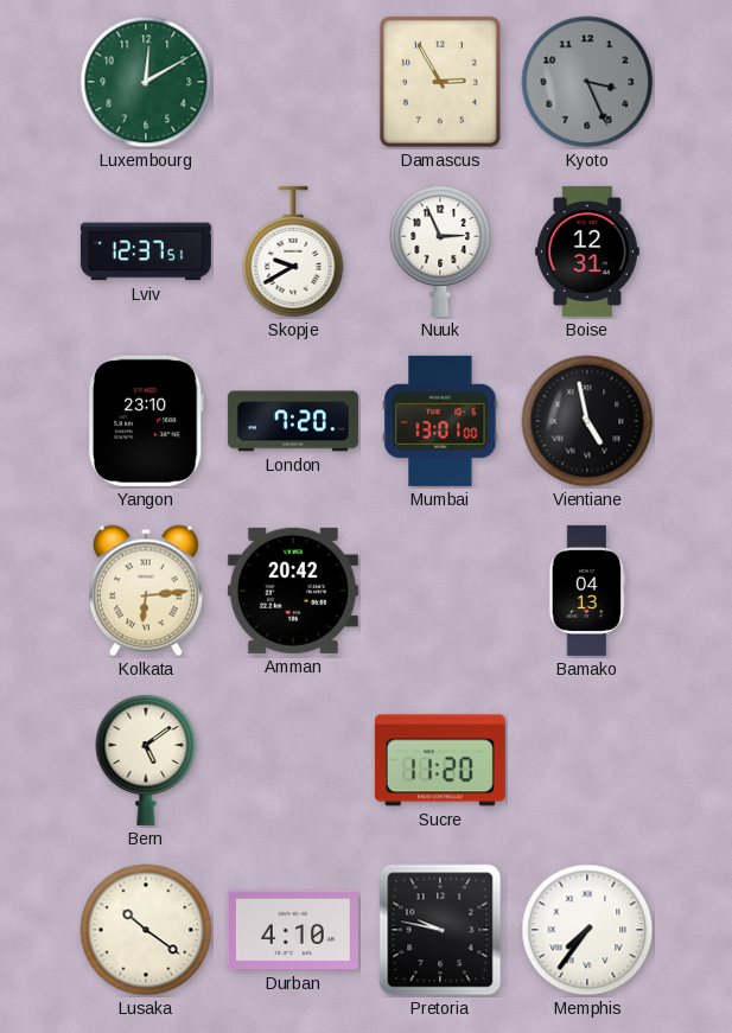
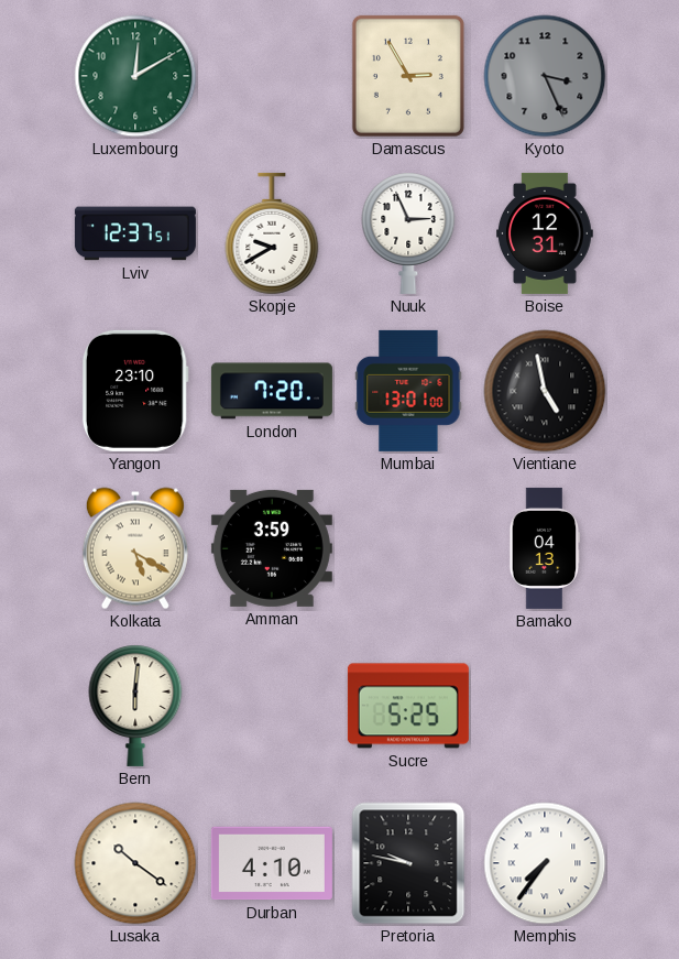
Kolkata: 6:14 -> 5:20
Amman: 20:42 -> 3:59
Bern: 5:09 -> 6:01
Sucre: 11:20 -> 5:25
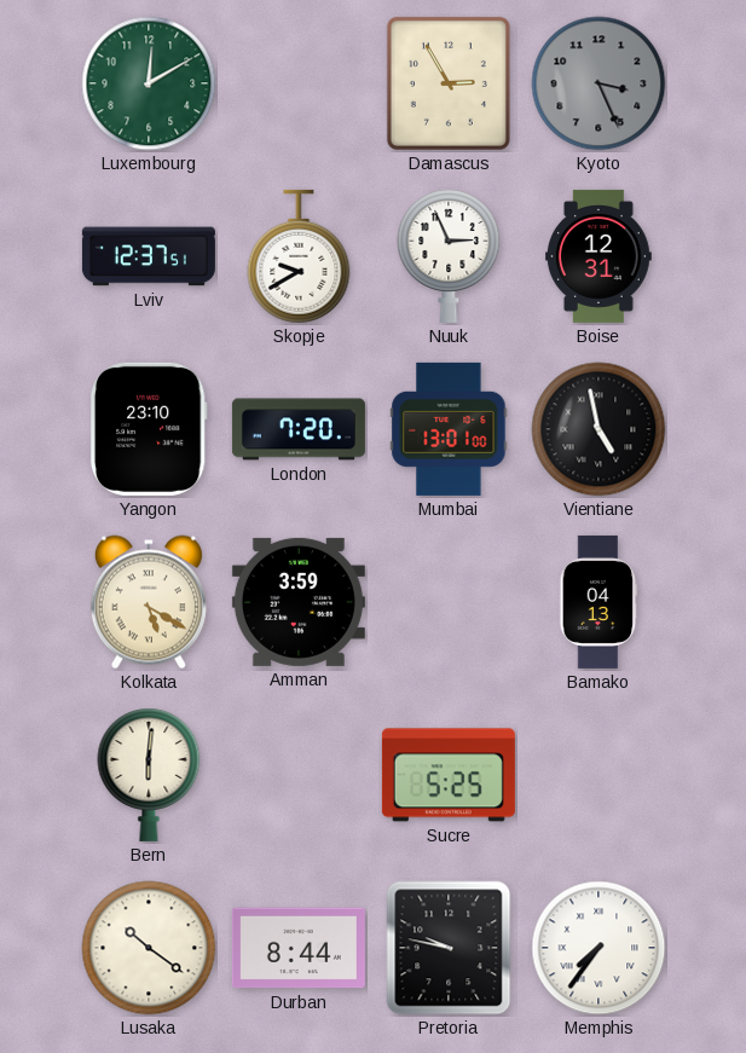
Durban: 4:10 -> 8:44
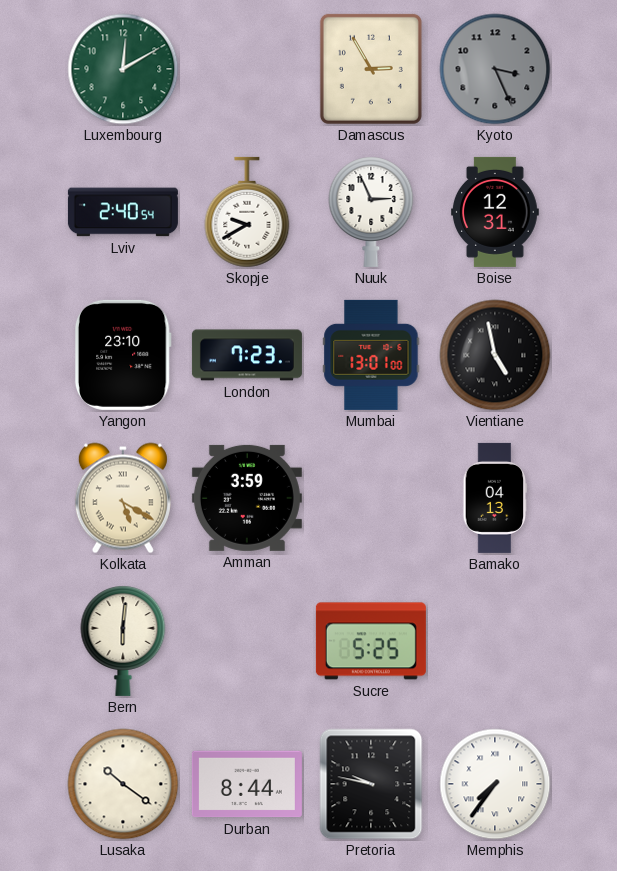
Lviv: 12:37 -> 2:40
London: 7:20 -> 7:23
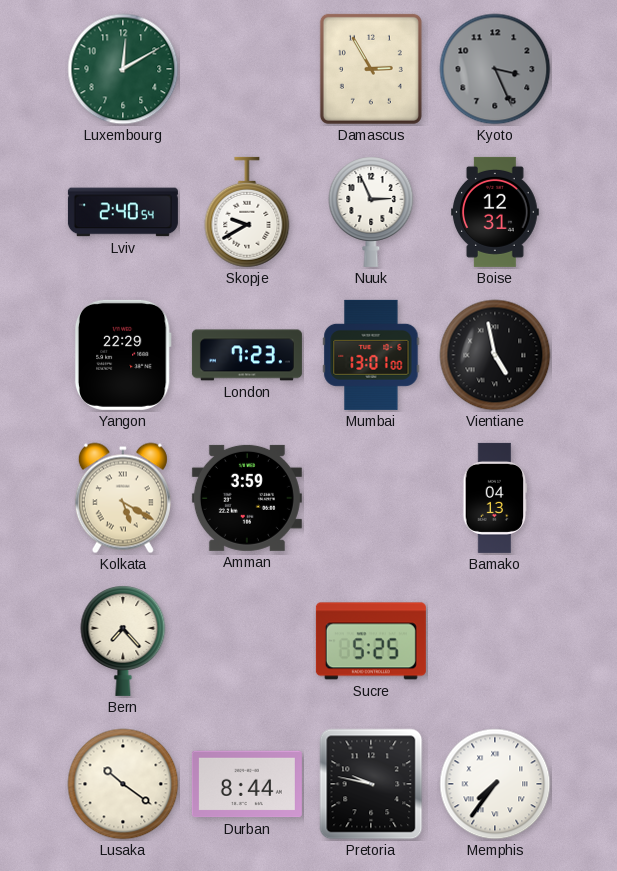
Yangon: 23:10 -> 22:29
Bern: 6:01 -> 7:23
